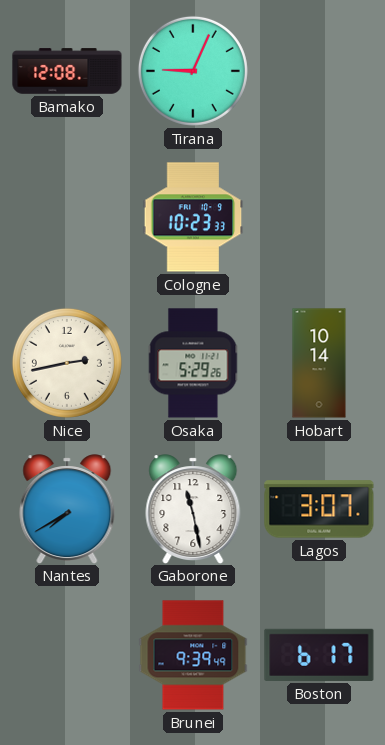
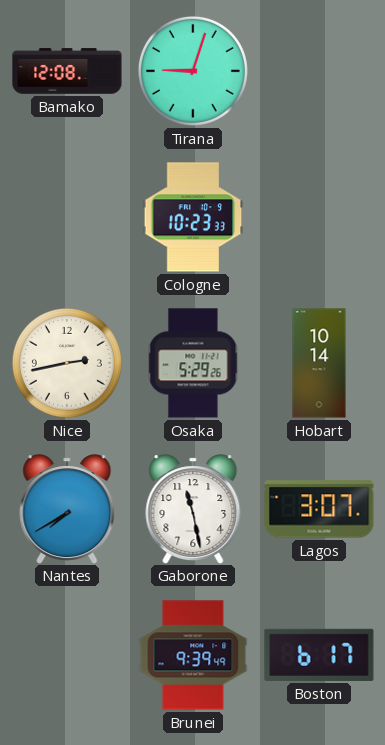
Tirana: 9:04 -> 9:03
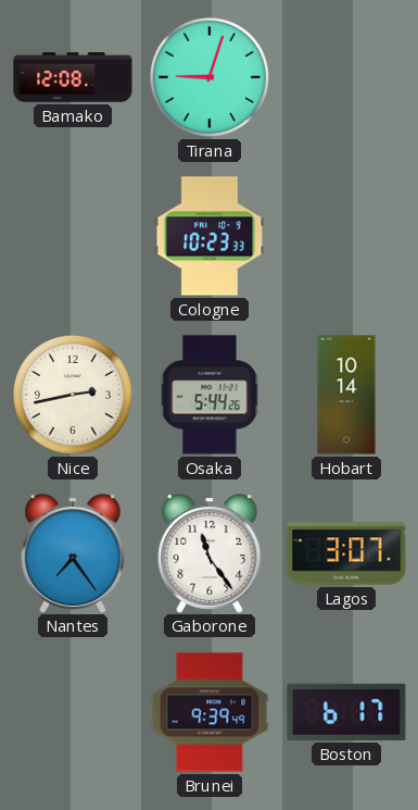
Osaka: 5:29 -> 5:44
Nantes: 7:40 -> 7:24
Gaborone: 11:28 -> 11:24
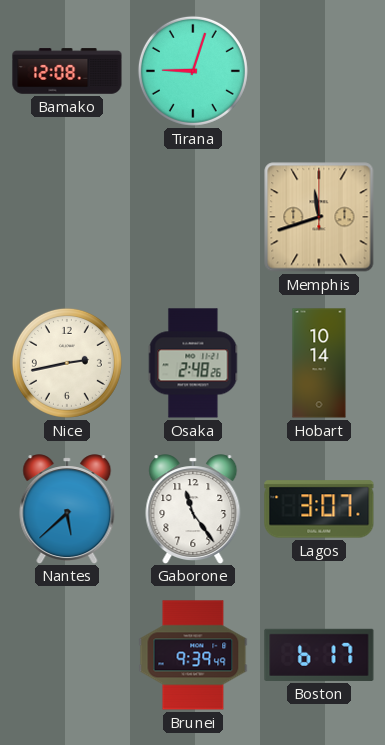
Cologne: 10:23 -> none
Memphis: none -> 11:42
Osaka: 5:44 -> 2:48
Nantes: 7:24 -> 5:38
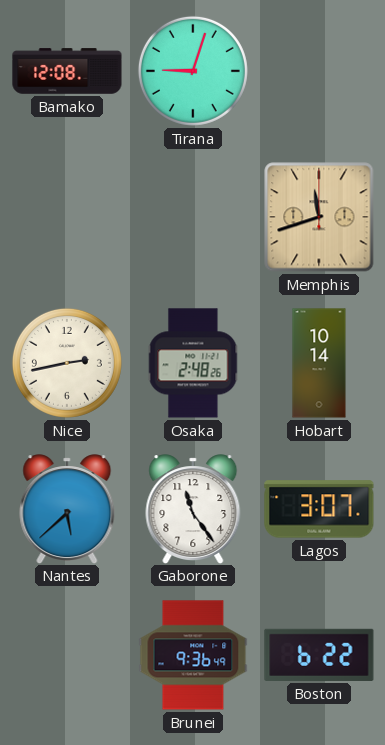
Brunei: 9:39 -> 9:36
Boston: 6:17 -> 6:22
